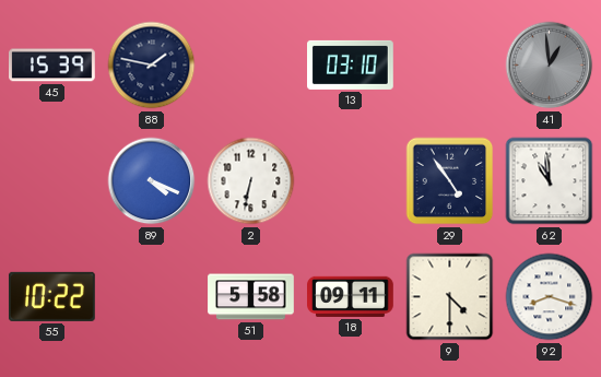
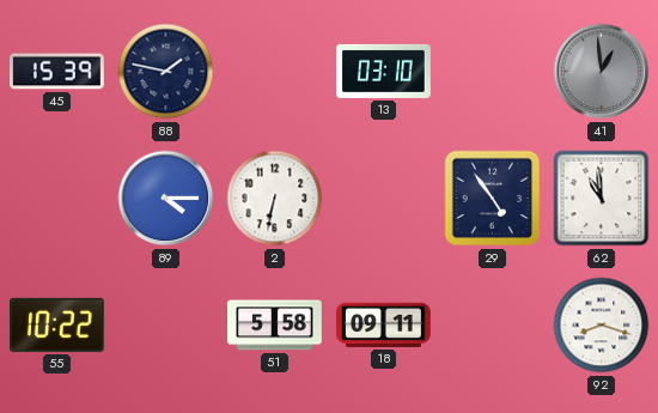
89: 4:19 -> 4:15
9: 4:30 -> none
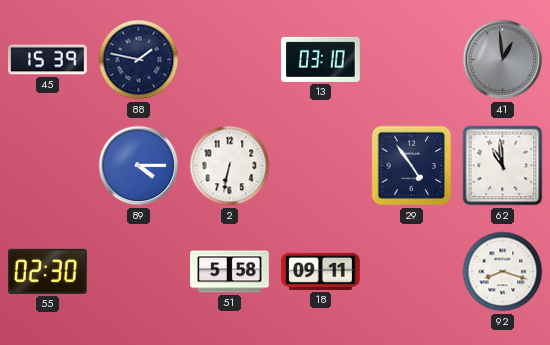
55: 10:22 -> 02:30
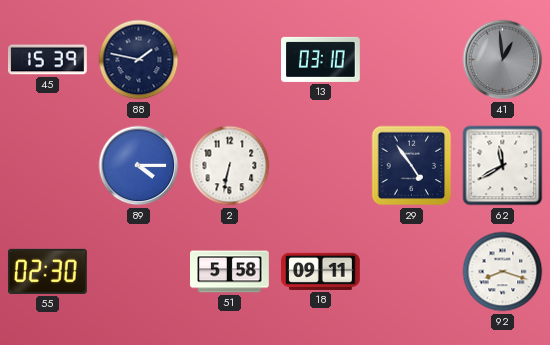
62: 10:59 -> 11:40
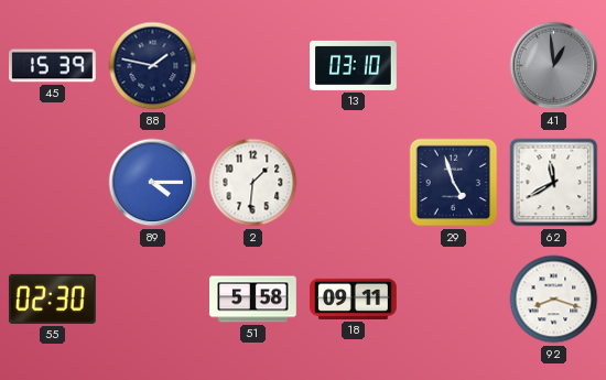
2: 6:32 -> 1:31
29: 4:54 -> 4:57
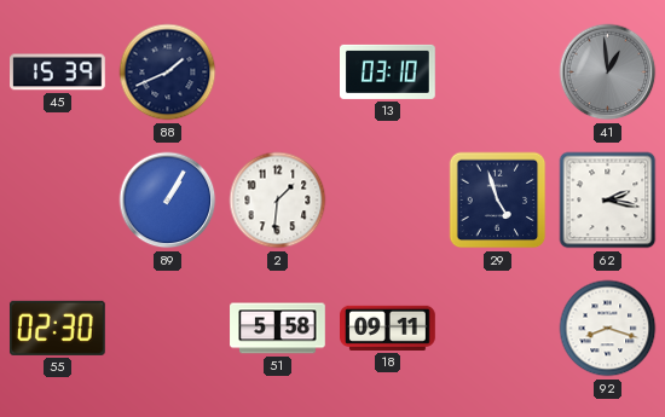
88: 1:47 -> 1:41
89: 4:15 -> 1:05
62: 11:40 -> 2:17
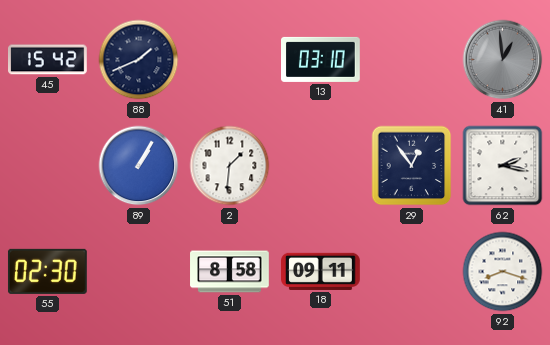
45: 15:39 -> 15:42
29: 4:57 -> 12:54
51: 5:58 -> 8:58
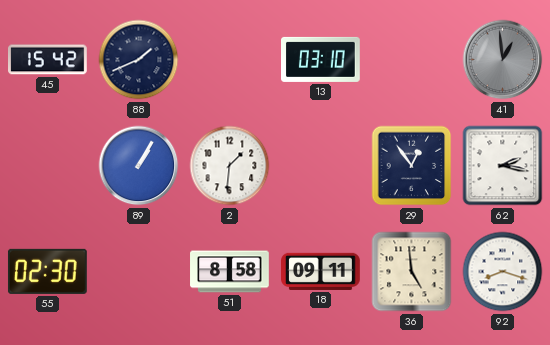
36: none -> 4:59
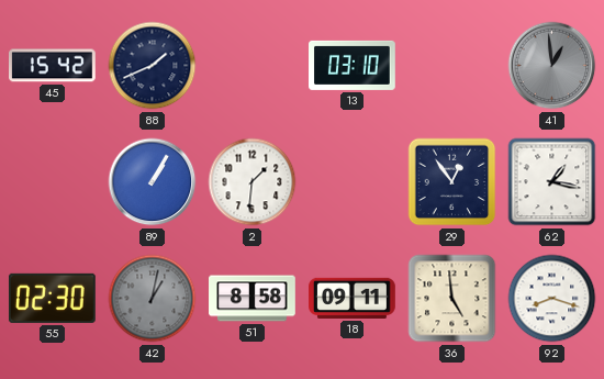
62: 2:17 -> 1:17
42: none -> 1:02
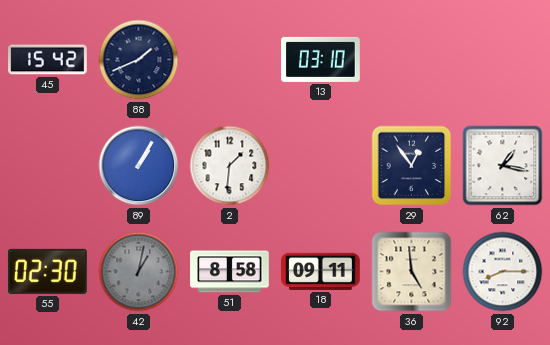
41: 12:59 -> none
92: 8:18 -> 8:15
